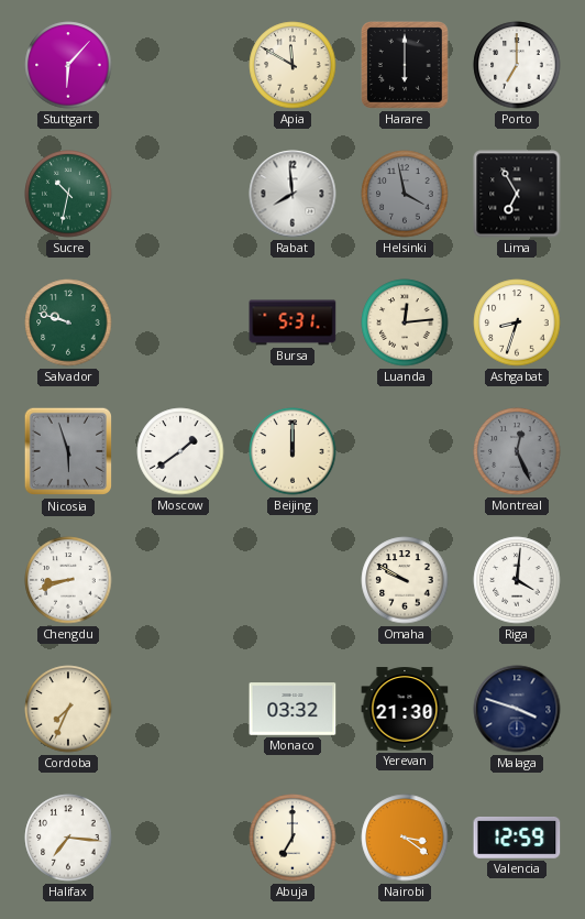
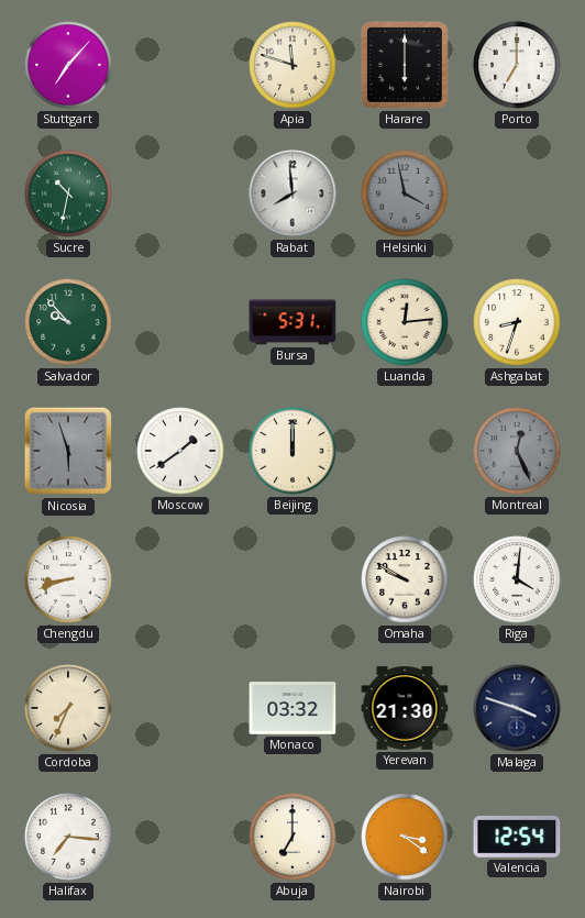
Stuttgart: 6:07 -> 7:07
Apia: 11:50 -> 11:48
Lima: 6:55 -> none
Salvador: 9:48 -> 9:53
Valencia: 12:59 -> 12:54
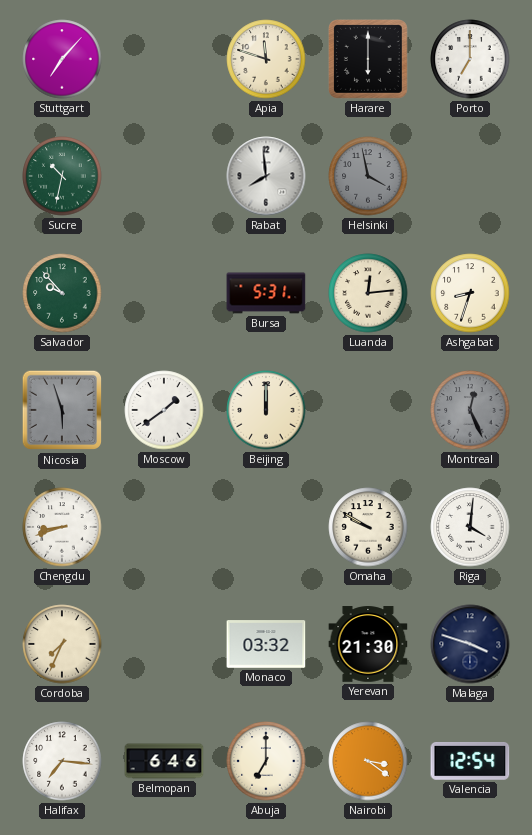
Belmopan: none -> 6:46
